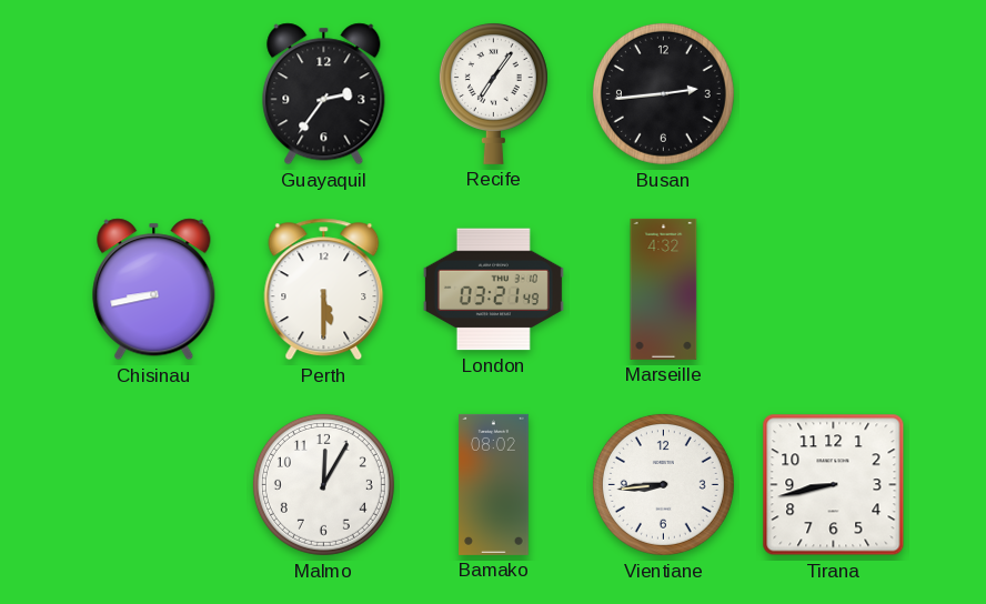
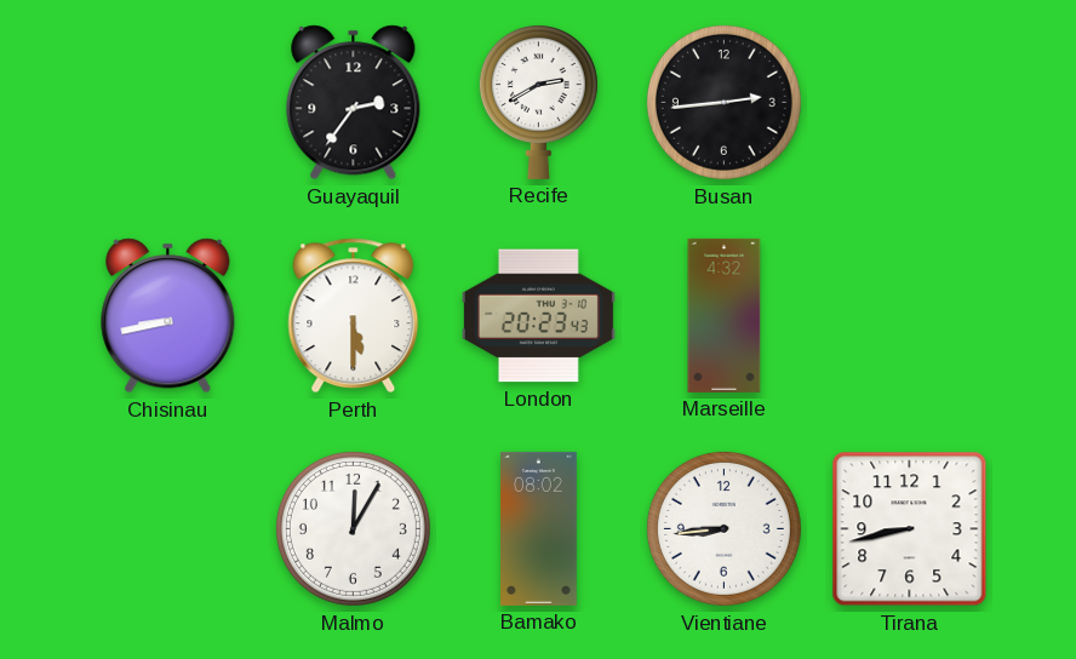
Recife: 7:06 -> 2:40
London: 03:21 -> 20:23
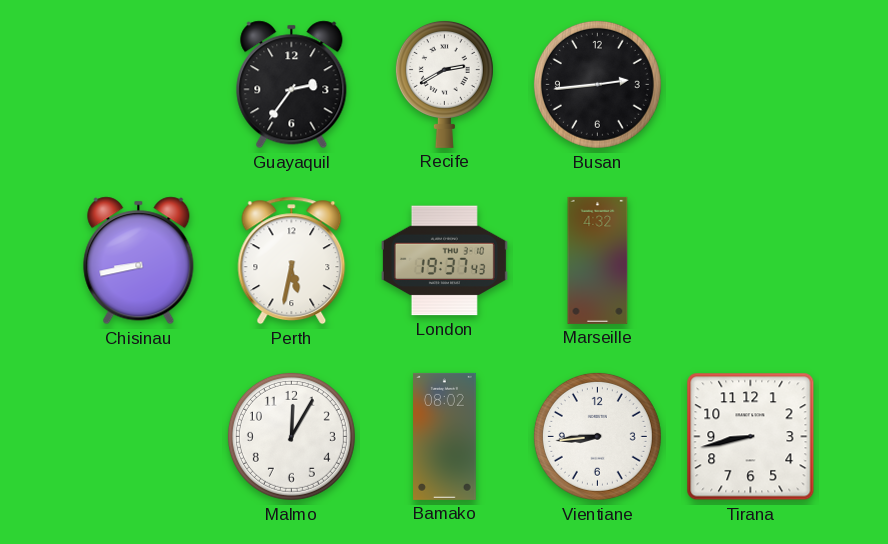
Perth: 5:30 -> 5:32
London: 20:23 -> 19:37
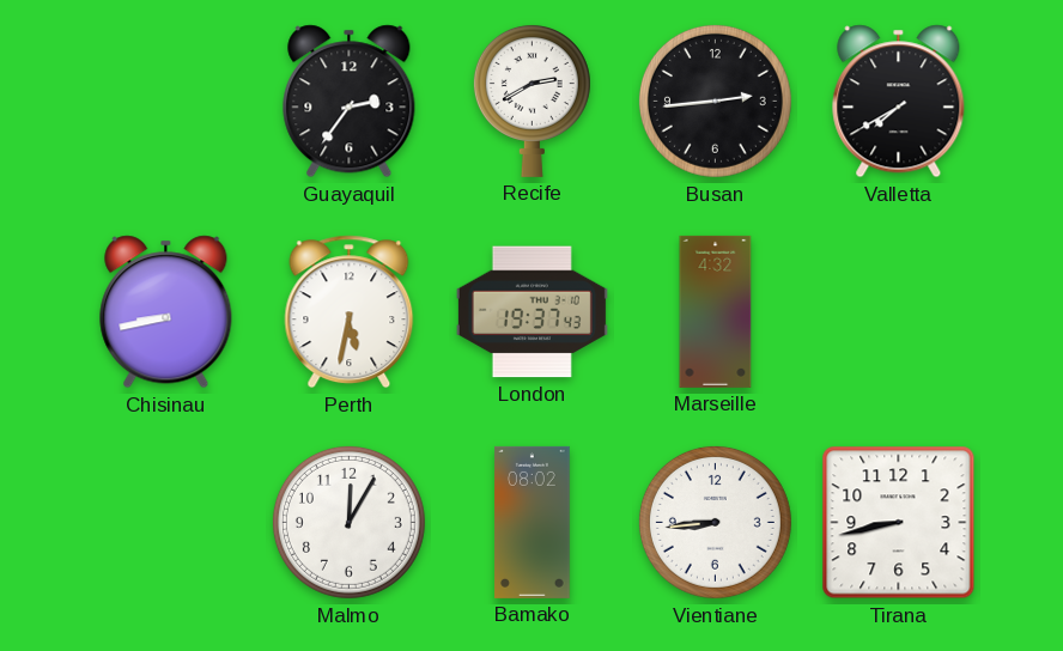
Valletta: none -> 7:40
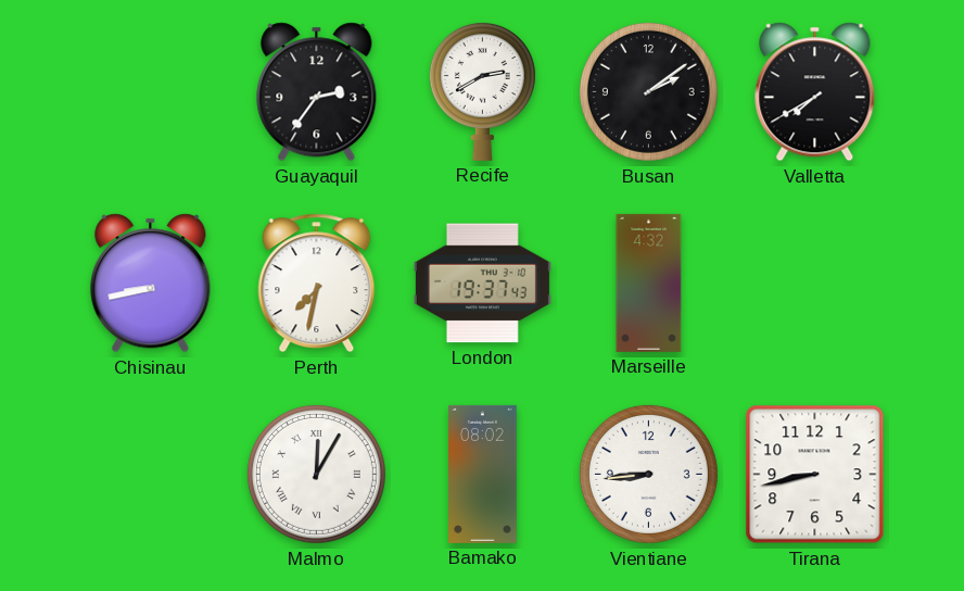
Busan: 2:44 -> 2:09
Perth: 5:32 -> 7:32
Malmo numerals: Arabic -> Roman
